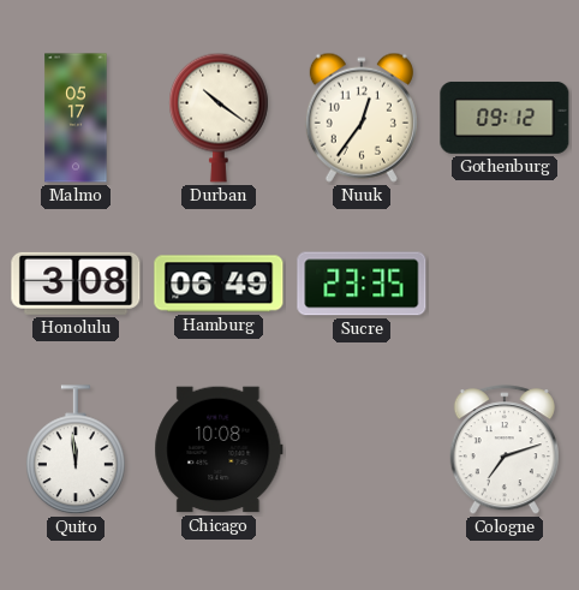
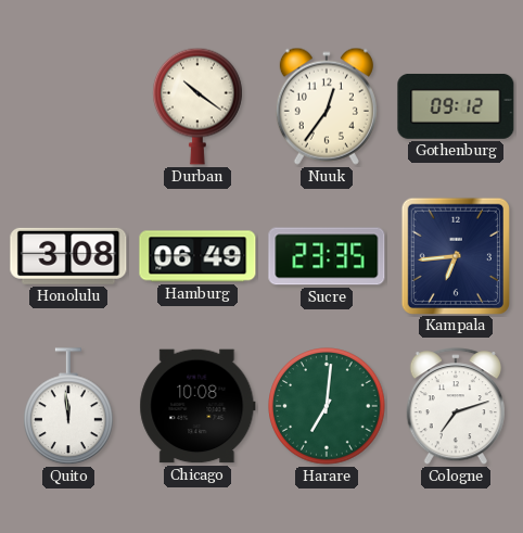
Malmo: 05:17 -> none
Kampala: none -> 6:44
Harare: none -> 7:01
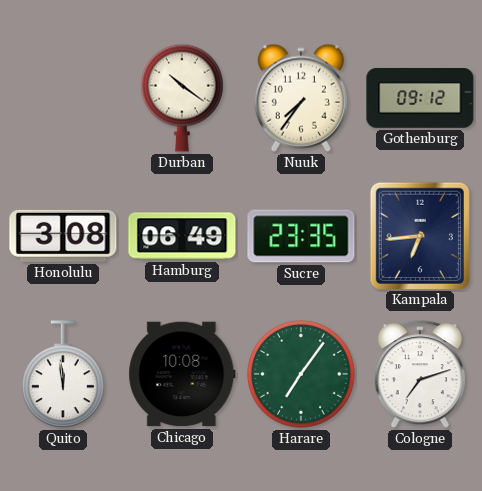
Nuuk: 12:36 -> 7:36
Harare: 7:01 -> 7:06
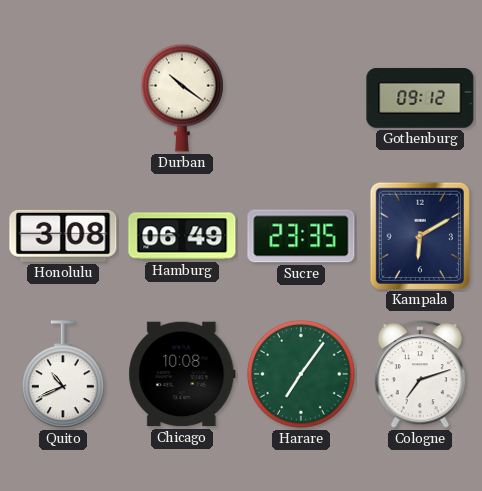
Nuuk: 7:36 -> none
Kampala: 6:44 -> 6:10
Quito: 11:59 -> 10:41
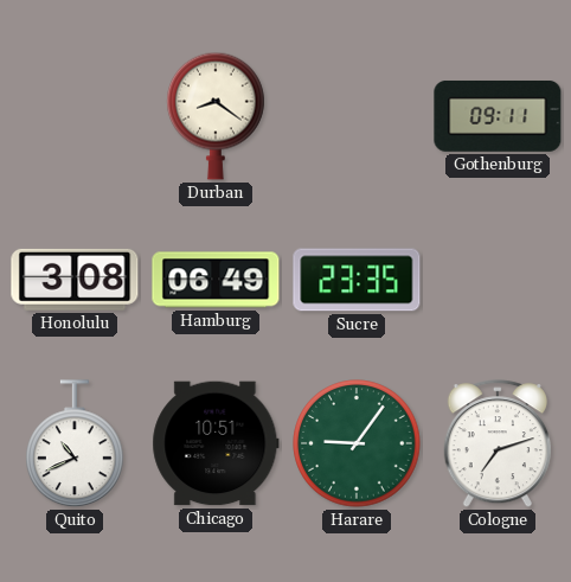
Durban: 10:21 -> 8:21
Gothenburg: 09:12 -> 09:11
Kampala: 6:10 -> none
Chicago: 10:08 -> 10:51
Harare: 7:06 -> 9:06
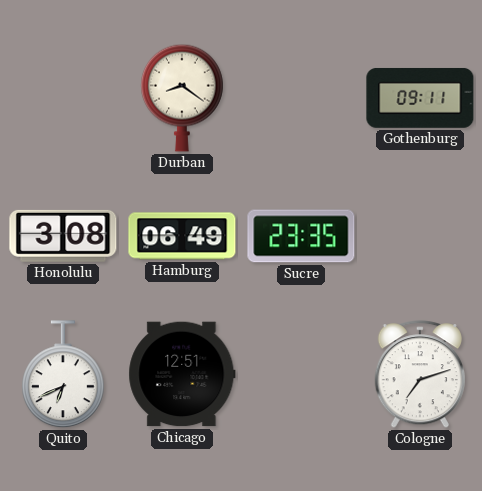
Quito: 10:41 -> 6:41
Chicago: 10:51 -> 12:51
Harare: 9:06 -> none
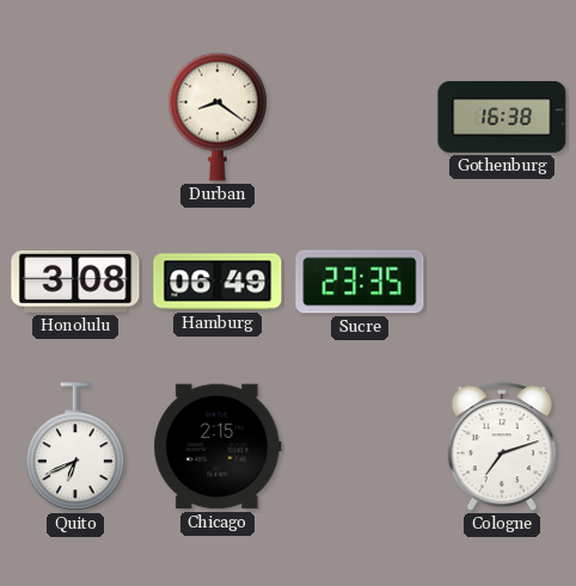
Gothenburg: 09:11 -> 16:38
Chicago: 12:51 -> 2:15
